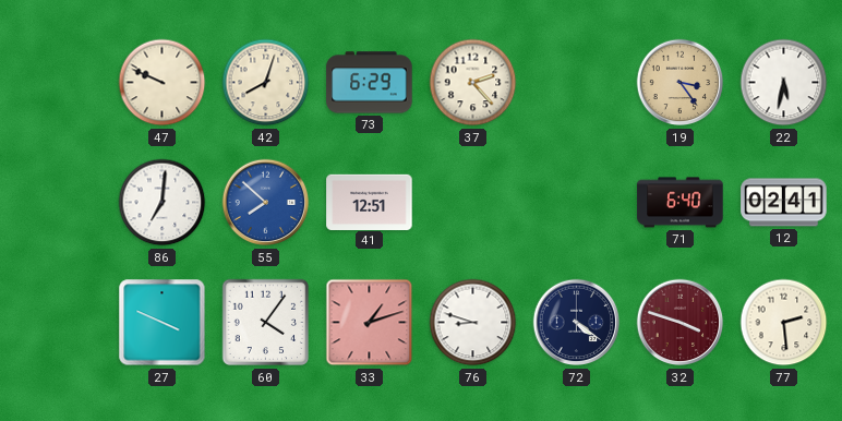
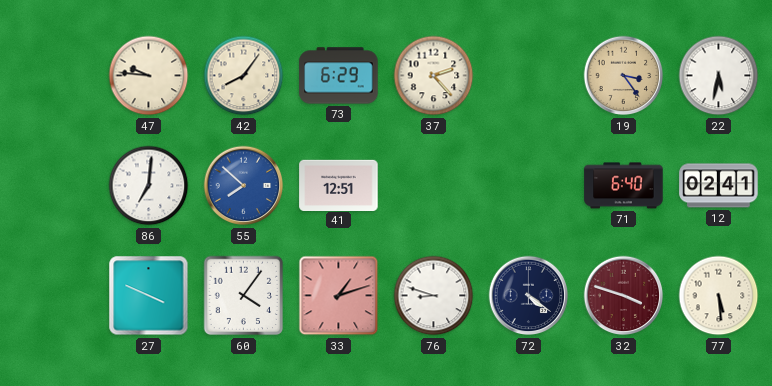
47: 9:49 -> 9:46
42: 8:03 -> 8:06
77: 2:29 -> 5:29
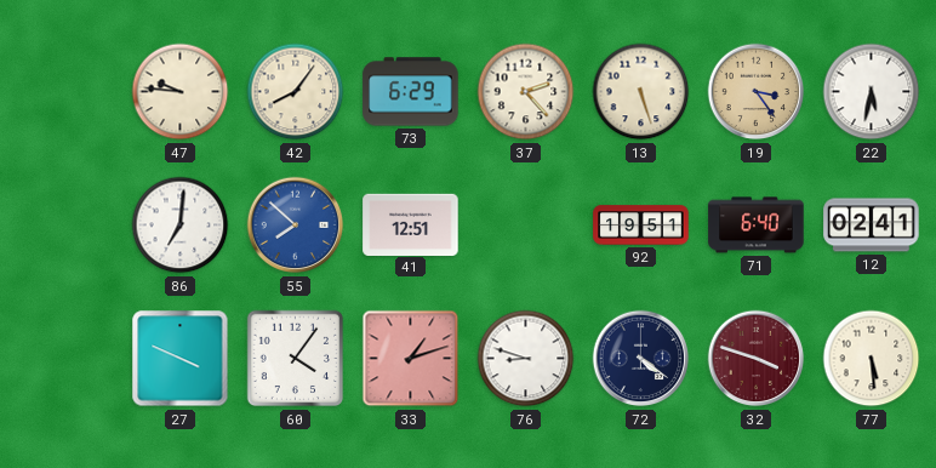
13: none -> 5:27
92: none -> 19:51
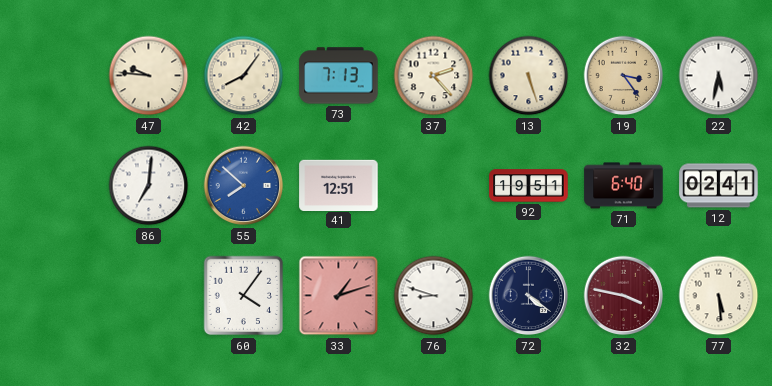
73: 6:29 -> 7:13
27: 3:49 -> none
32: 3:48 -> 3:47
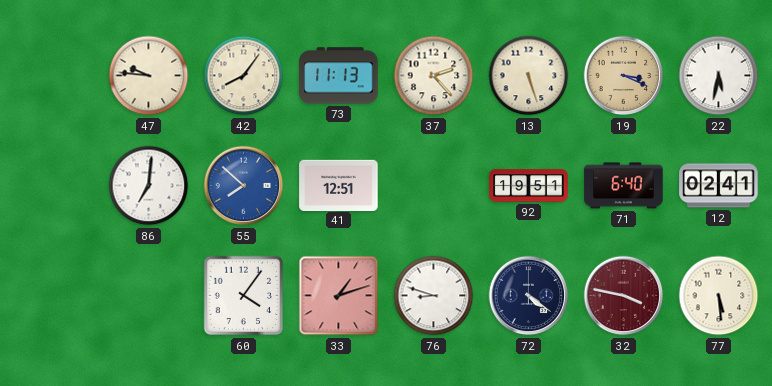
73: 7:13 -> 11:13
19: 3:24 -> 3:19
